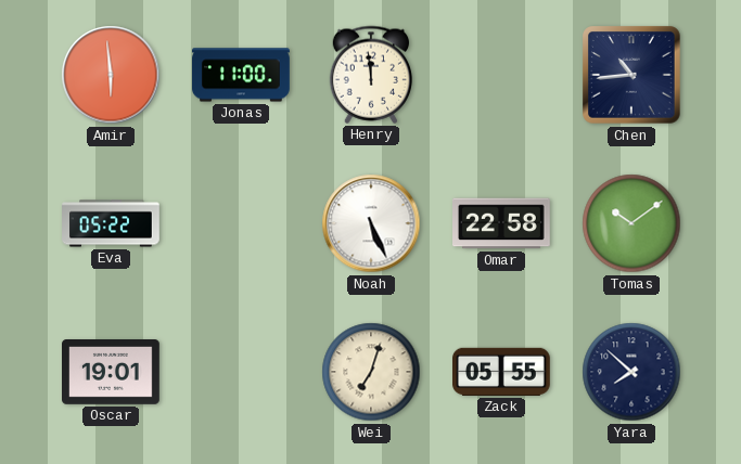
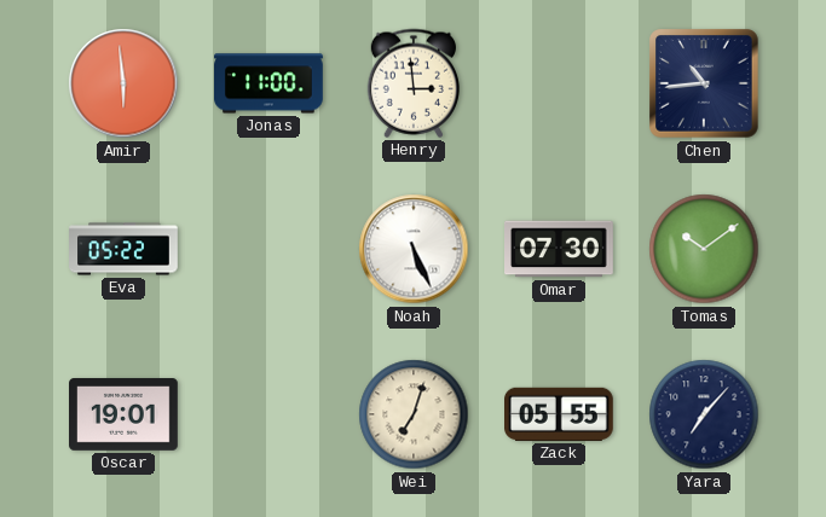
Henry: 11:59 -> 2:59
Omar: 22:58 -> 07:30
Yara: 7:52 -> 7:07
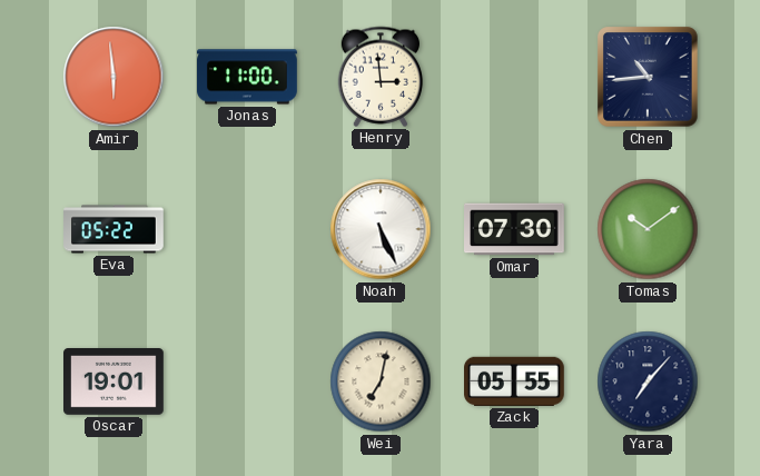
Wei: 7:03 -> 7:02
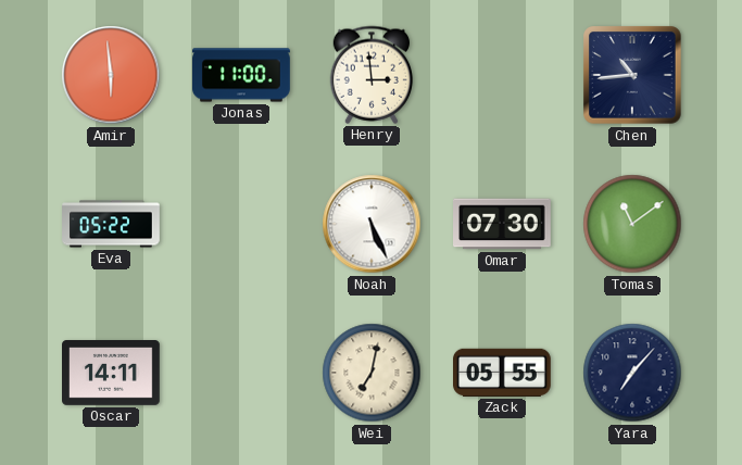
Tomas: 10:09 -> 11:09
Oscar: 19:01 -> 14:11
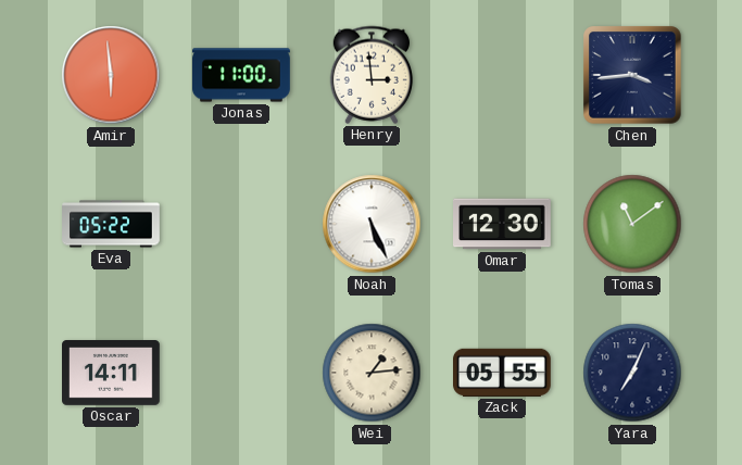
Chen: 10:44 -> 3:44
Omar: 07:30 -> 12:30
Wei: 7:02 -> 1:14
Yara: 7:07 -> 7:04
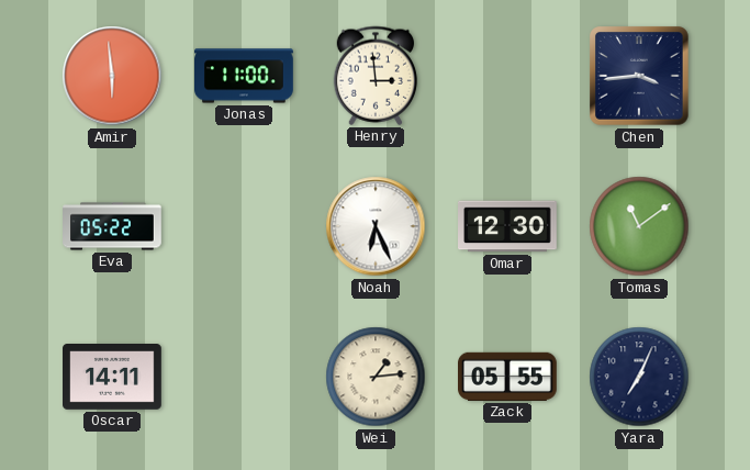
Noah: 5:26 -> 6:26
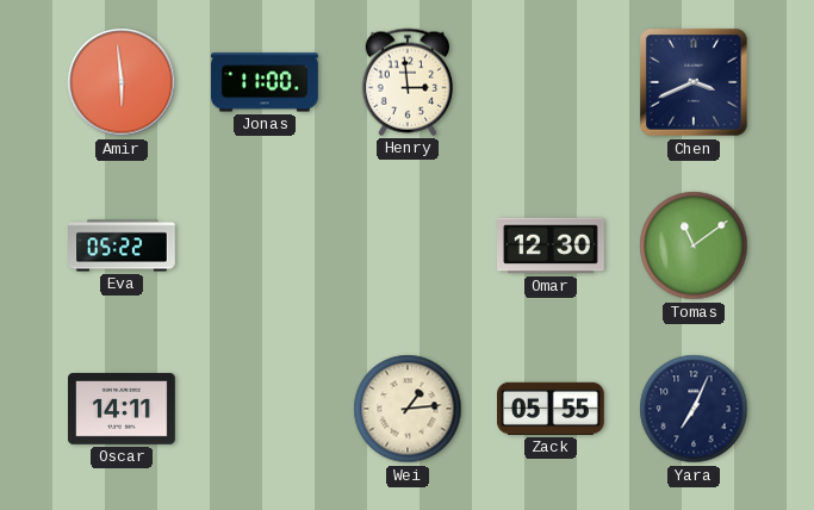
Chen: 3:44 -> 3:41
Noah: 6:26 -> none
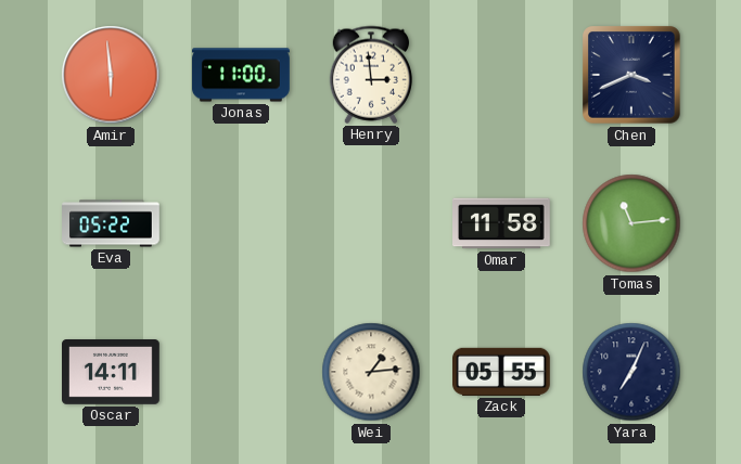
Omar: 12:30 -> 11:58
Tomas: 11:09 -> 11:14
